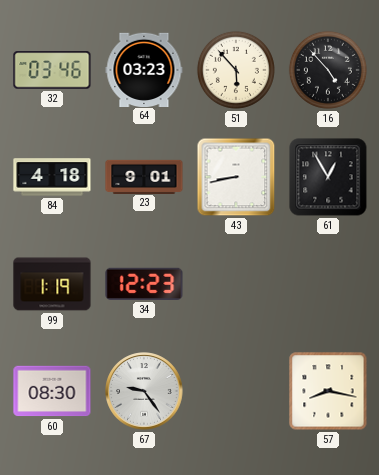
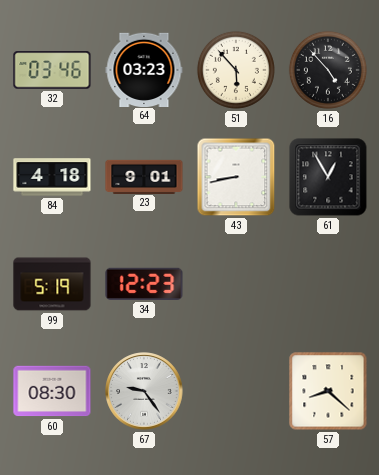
99: 1:19 -> 5:19
57: 8:17 -> 8:22
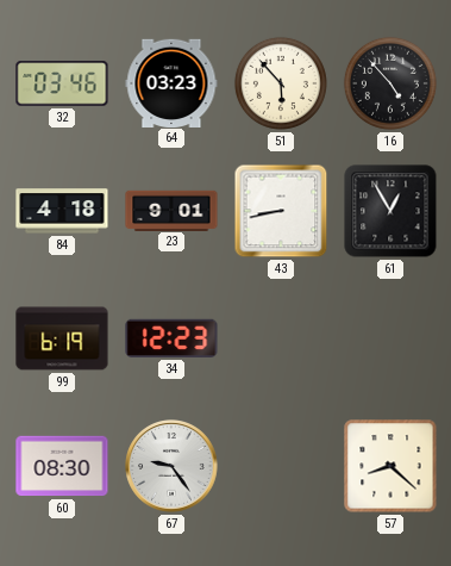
99: 5:19 -> 6:19
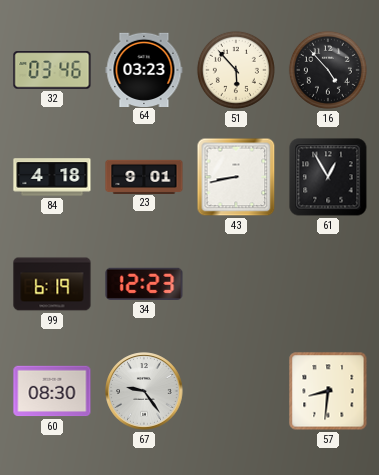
57: 8:22 -> 8:31
